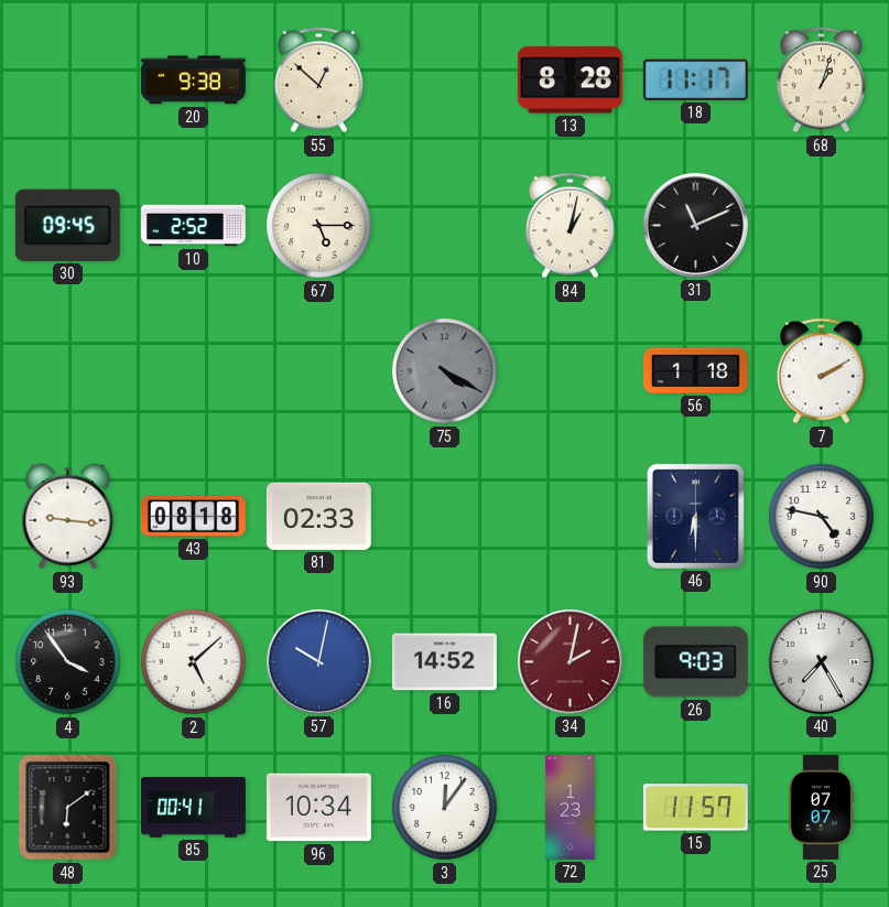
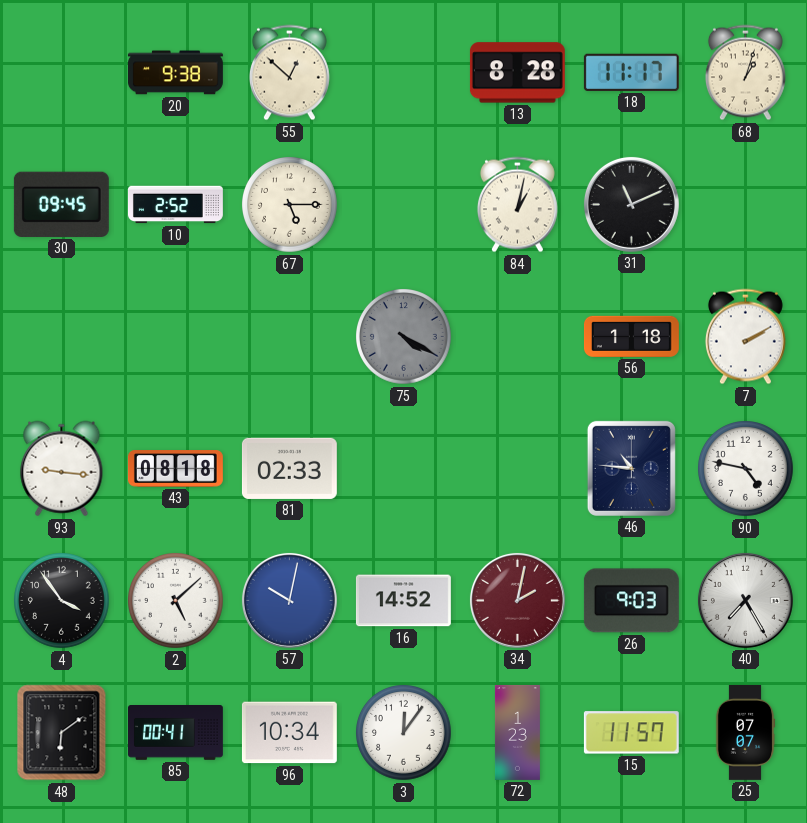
46: 6:30 -> 10:46
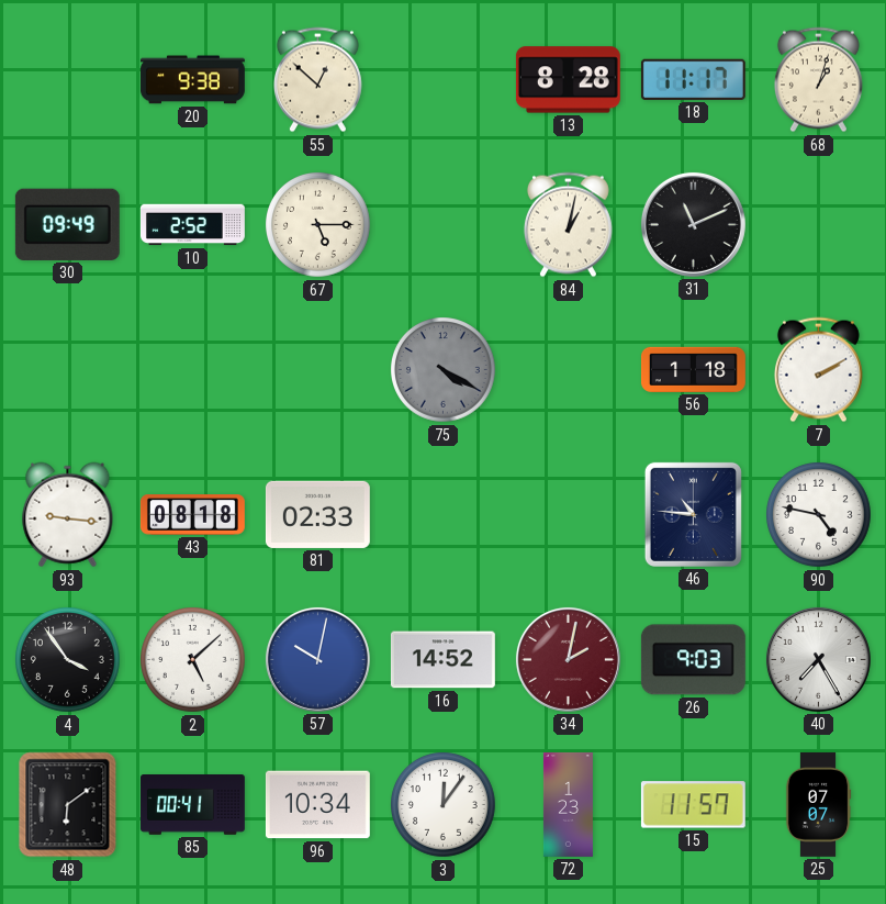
30: 09:45 -> 09:49
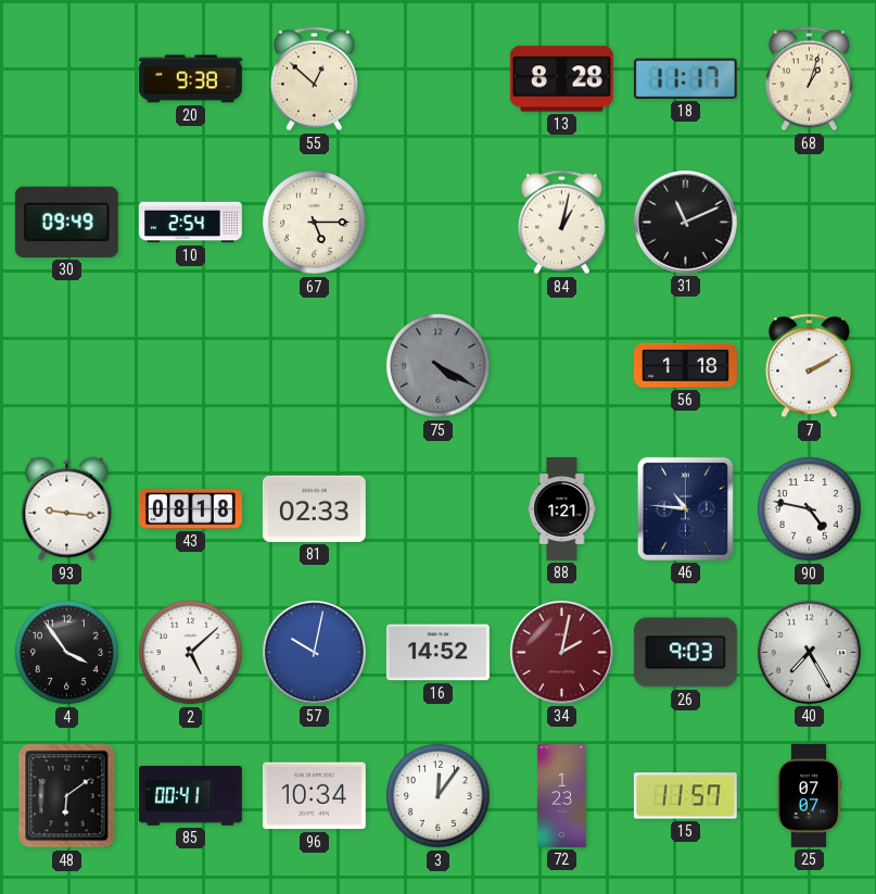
10: 2:52 -> 2:54
88: none -> 1:21
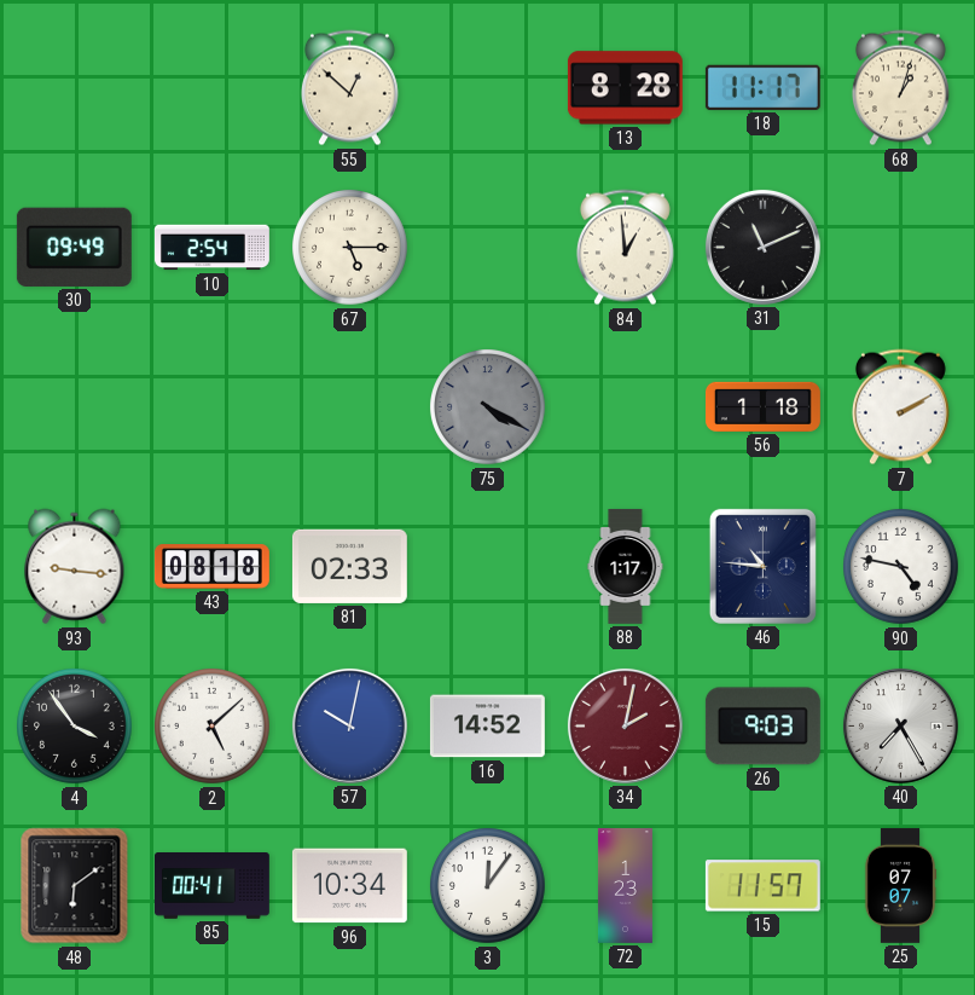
20: 9:38 -> none
84: 1:02 -> 12:59
88: 1:21 -> 1:17
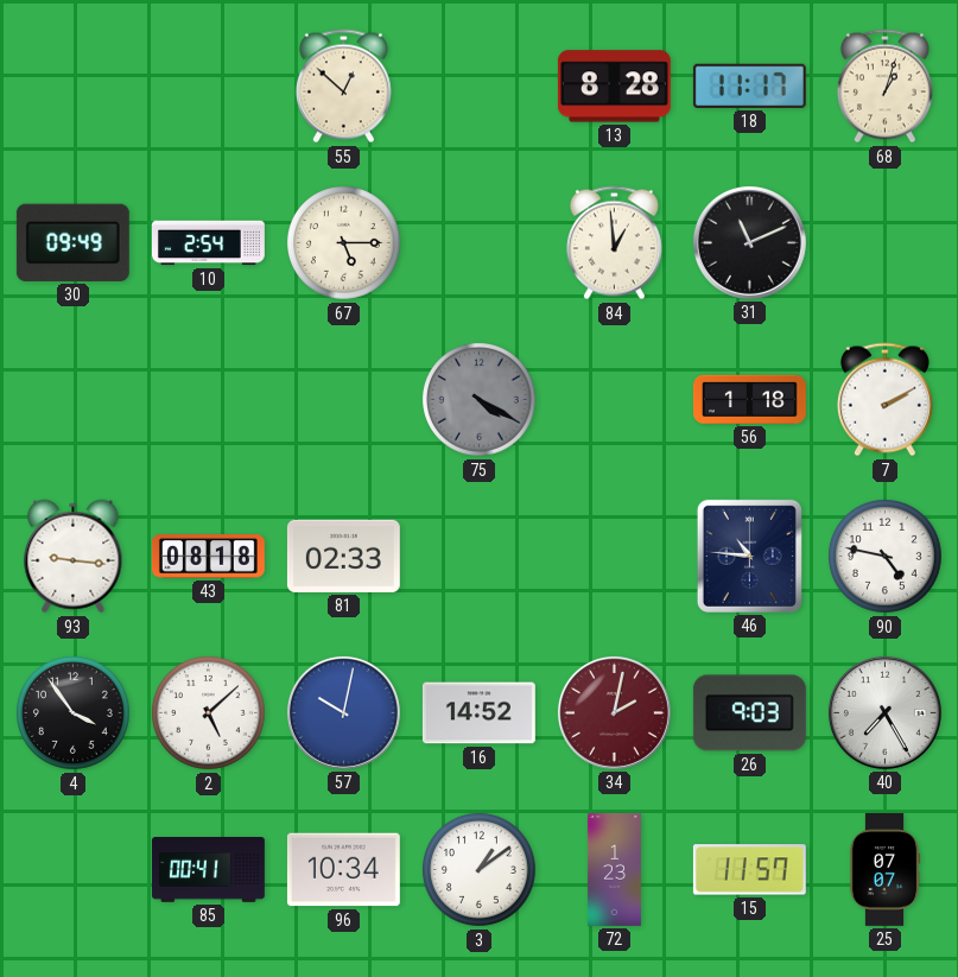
88: 1:17 -> none
48: 6:09 -> none
3: 12:06 -> 1:09
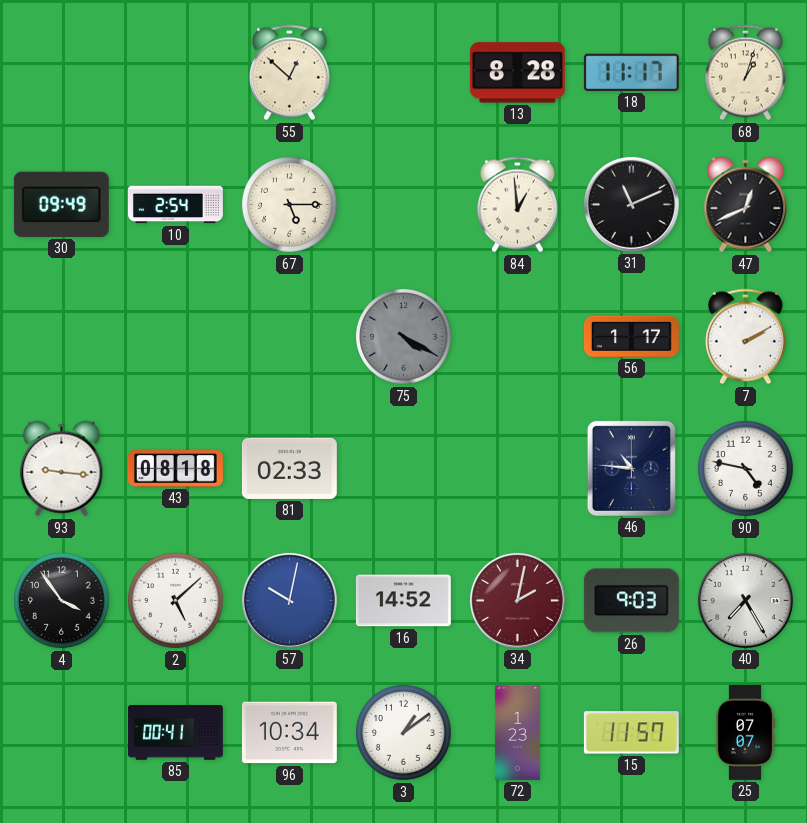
47: none -> 12:41
56: 1:18 -> 1:17
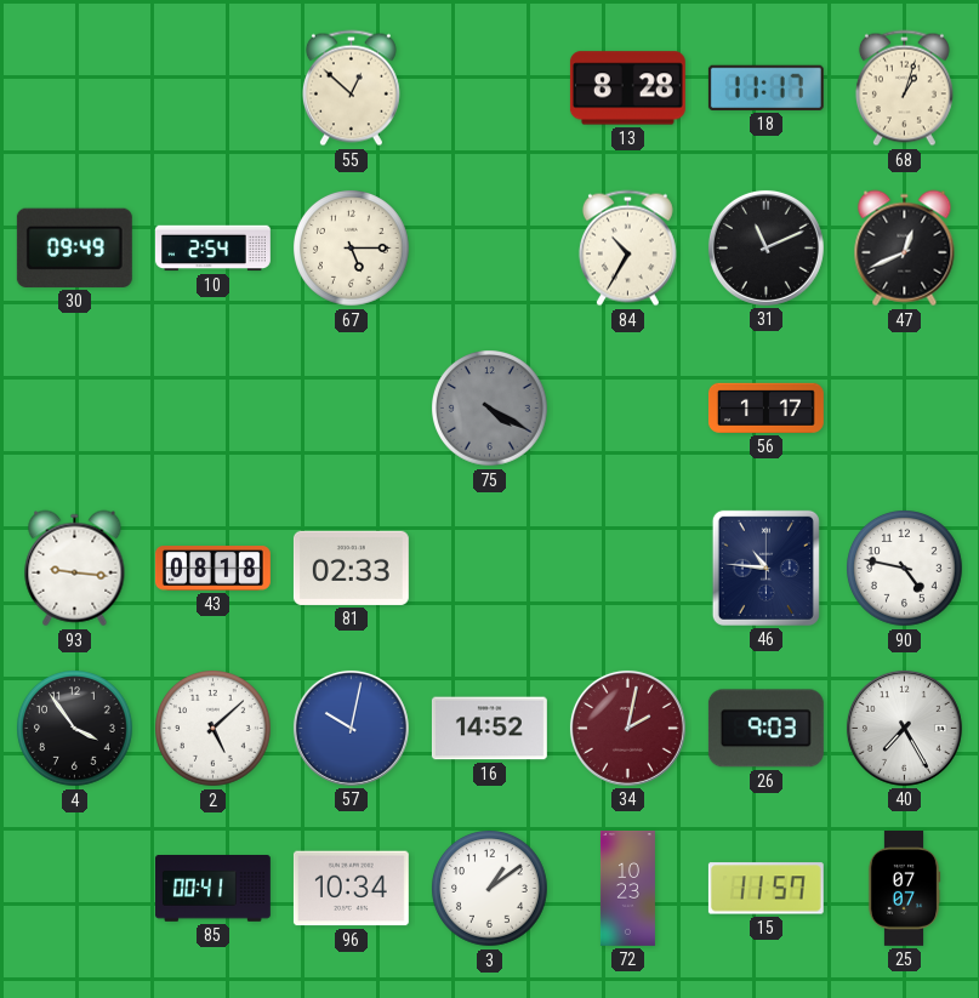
84: 12:59 -> 10:35
7: 2:10 -> none
72: 1:23 -> 10:23
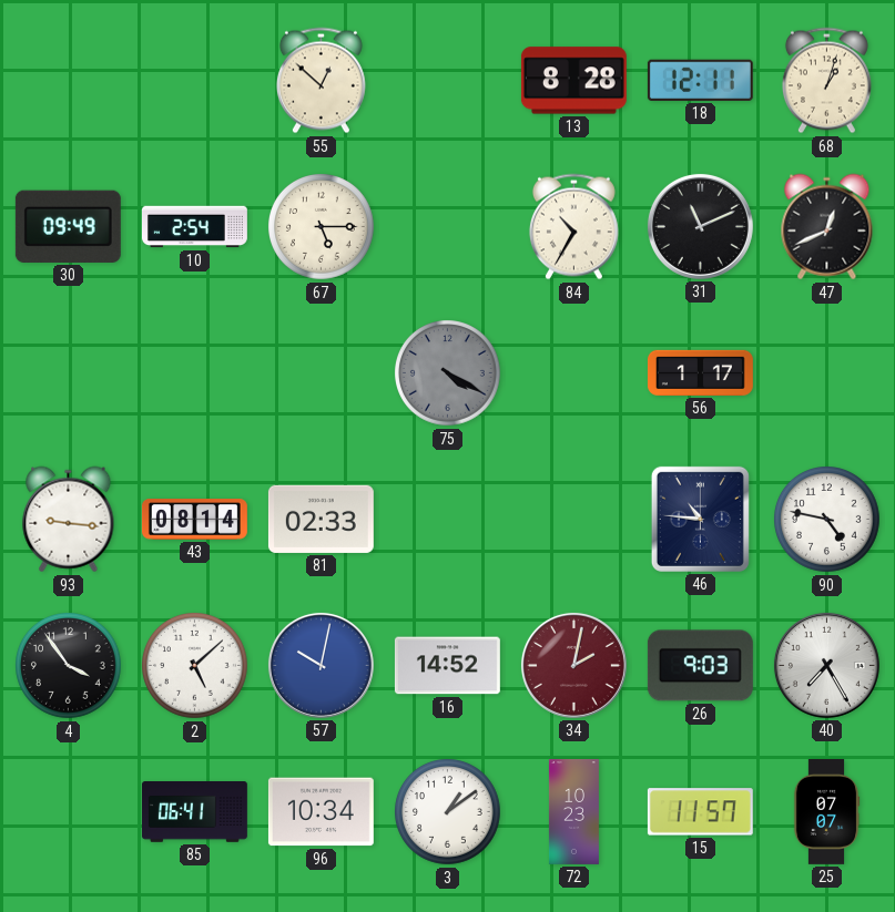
18: 11:17 -> 12:11
43: 08:18 -> 08:14
85: 00:41 -> 06:41
